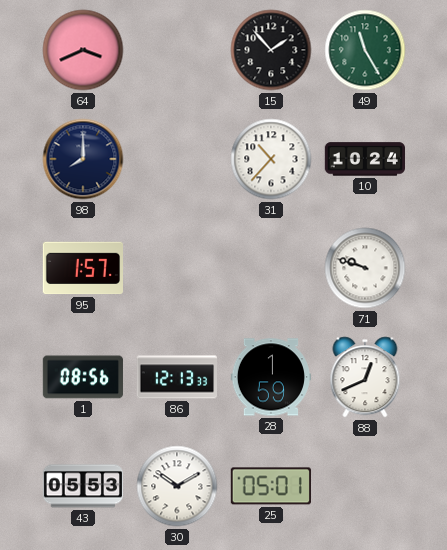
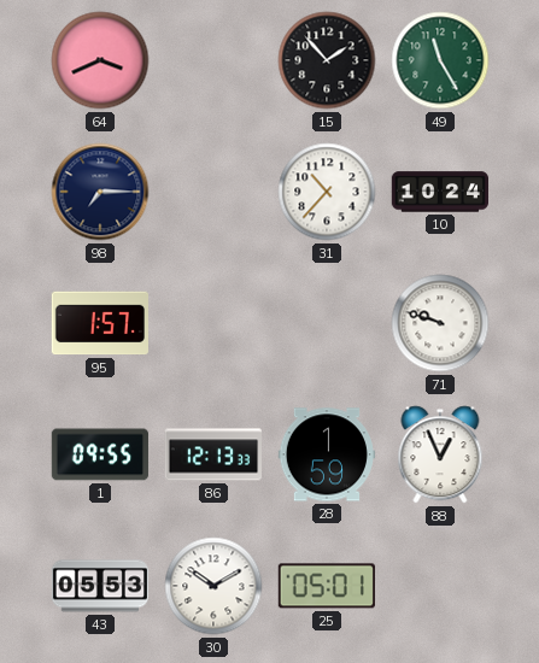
98: 8:00 -> 7:15
1: 08:56 -> 09:55
88: 12:41 -> 12:56
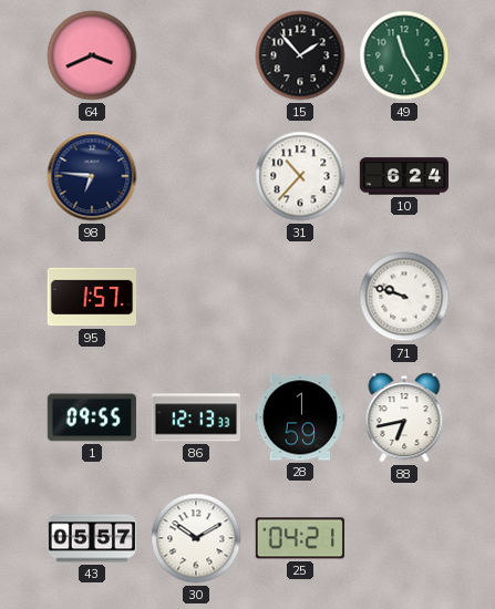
98: 7:15 -> 6:46
10: 10:24 -> 6:24
88: 12:56 -> 6:43
43: 05:53 -> 05:57
25: 05:01 -> 04:21
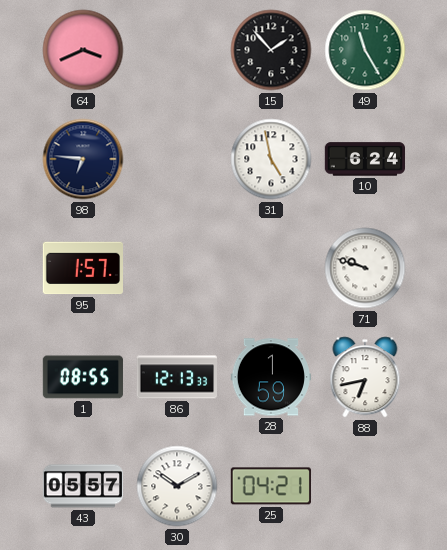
31: 10:37 -> 4:58
1: 09:55 -> 08:55
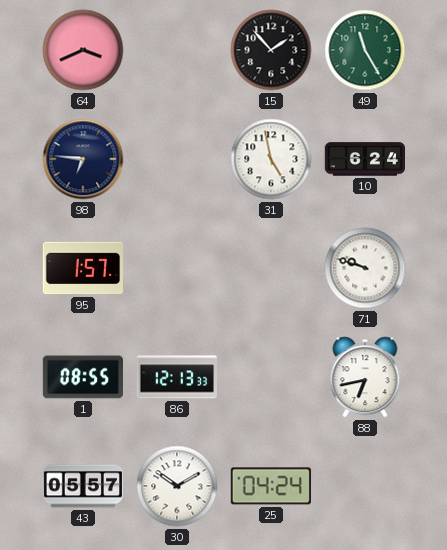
28: 1:59 -> none
25: 04:21 -> 04:24
